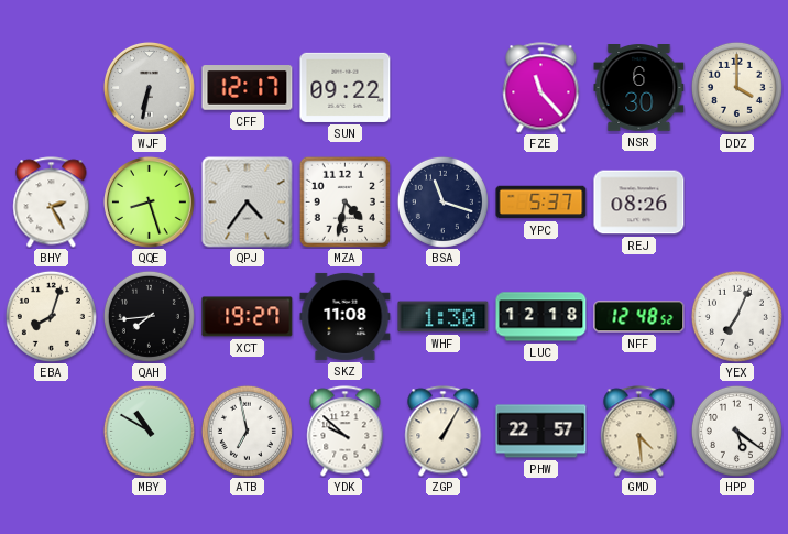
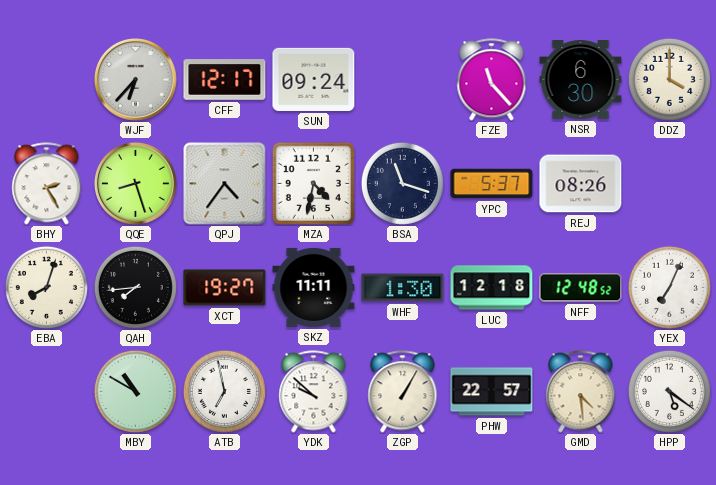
WJF: 6:32 -> 6:37
SUN: 09:22 -> 09:24
SKZ: 11:08 -> 11:11
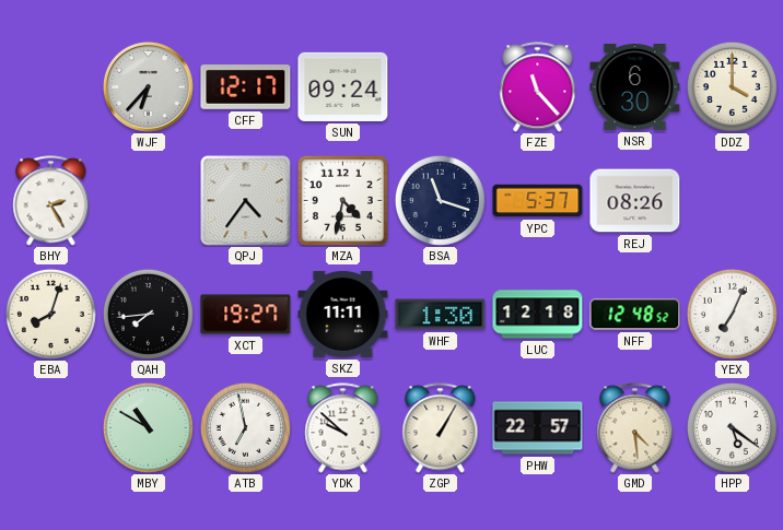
QQE: 8:27 -> none
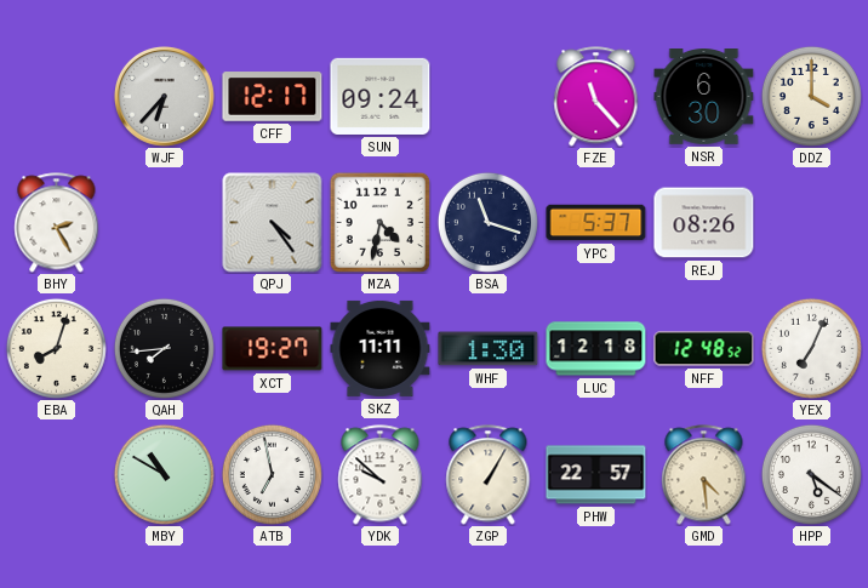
QPJ: 4:36 -> 4:24
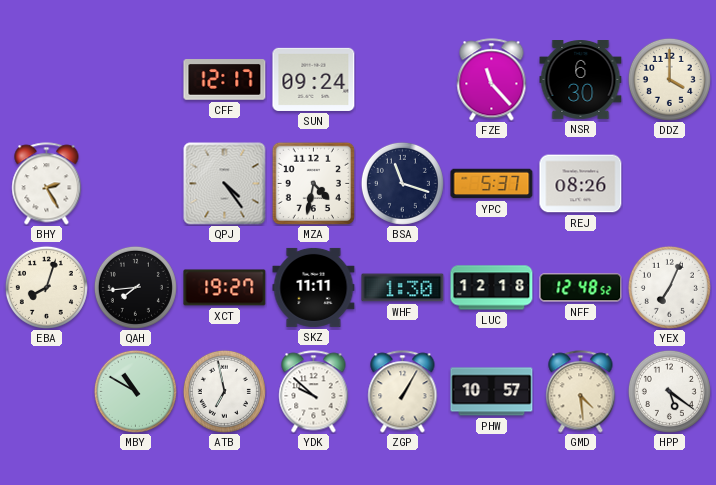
WJF: 6:37 -> none
PHW: 22:57 -> 10:57
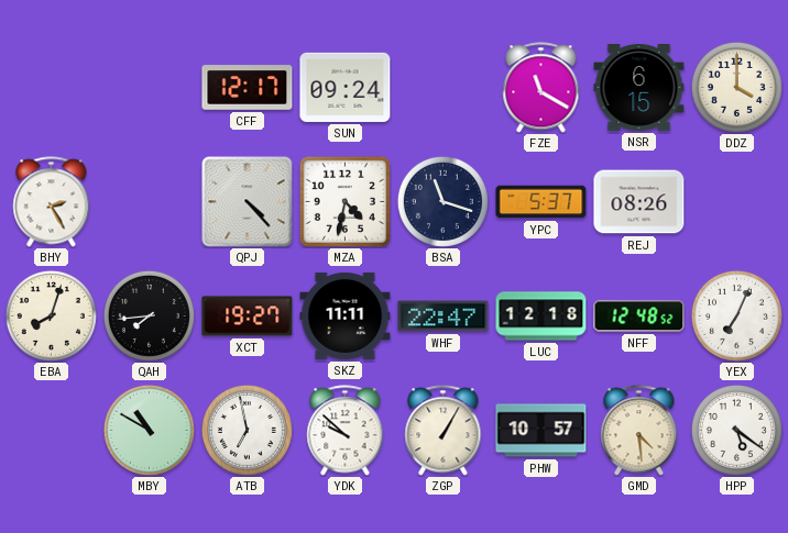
FZE: 11:23 -> 11:20
NSR: 6:30 -> 6:15
QPJ: 4:24 -> 4:23
WHF: 1:30 -> 22:47
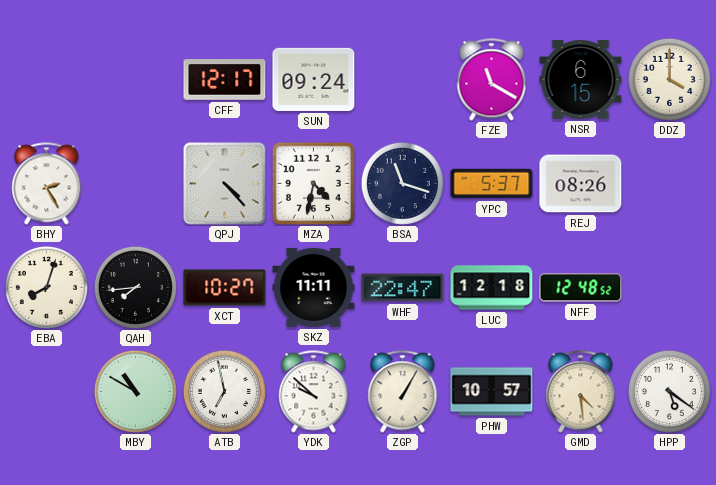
XCT: 19:27 -> 10:27
YEX: 7:04 -> none
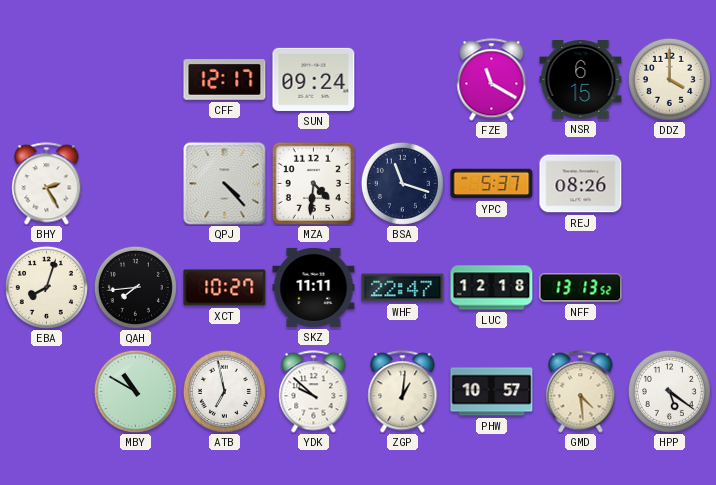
MZA: 4:32 -> 4:31
NFF: 12:48 -> 13:13
ZGP: 1:05 -> 1:01
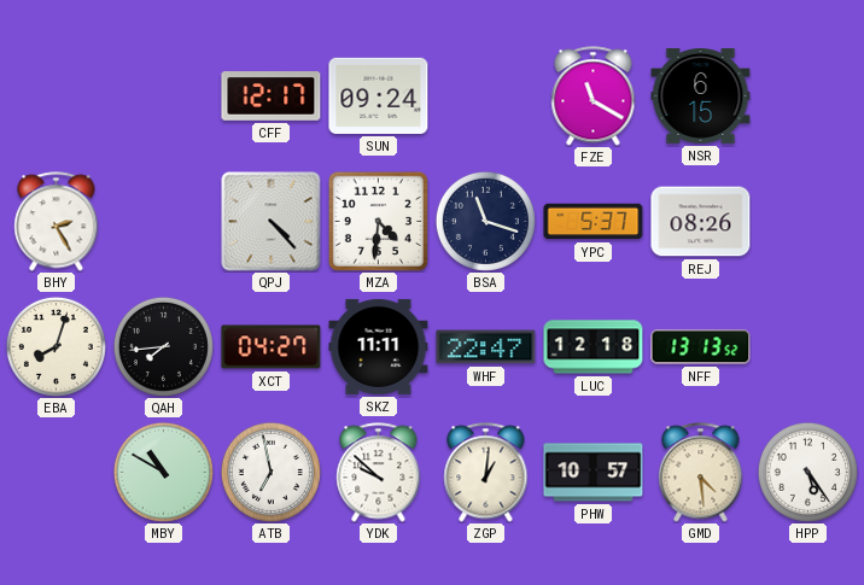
DDZ: 4:00 -> none
XCT: 10:27 -> 04:27
HPP: 5:21 -> 5:24
